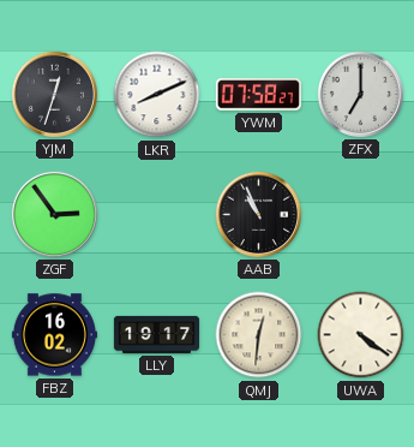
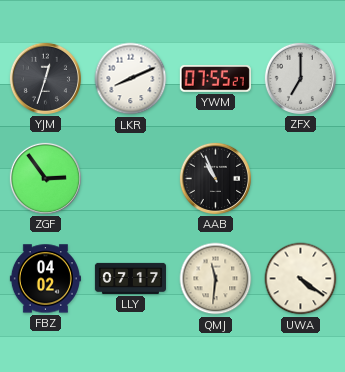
YWM: 07:58 -> 07:55
FBZ: 16:02 -> 04:02
LLY: 19:17 -> 07:17
QMJ: 12:31 -> 11:31
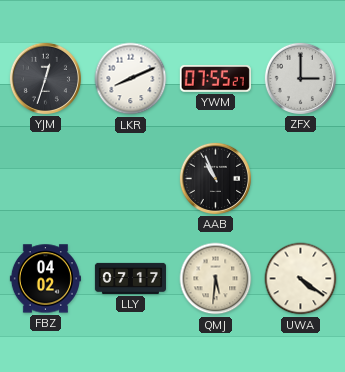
ZFX: 7:00 -> 3:00
ZGF: 2:54 -> none
QMJ: 11:31 -> 5:31
